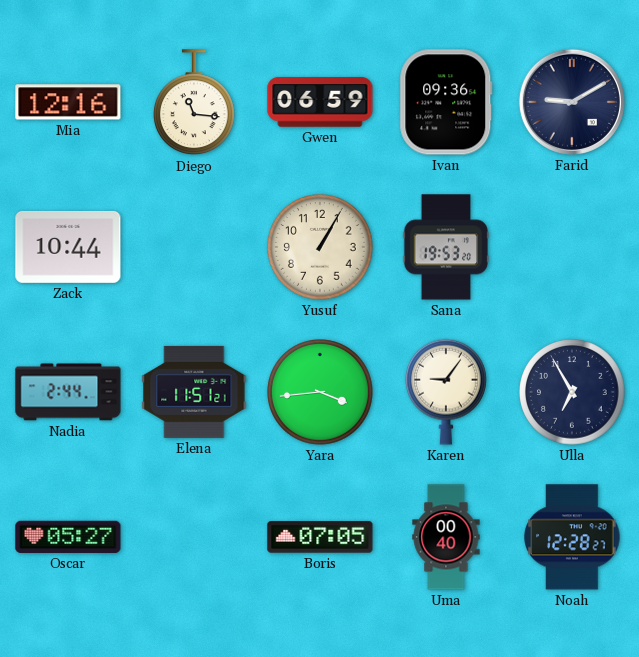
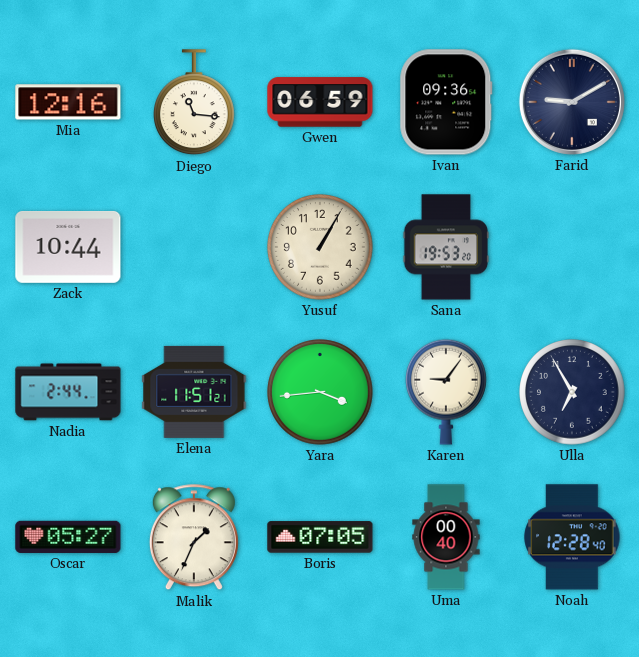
Malik: none -> 1:34
Noah: 12:28:27 -> 12:28:40
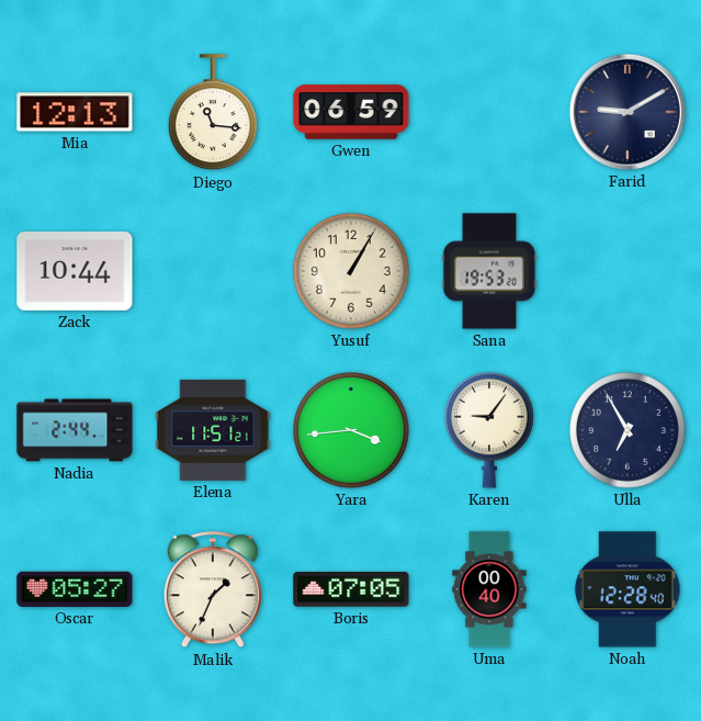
Mia: 12:16 -> 12:13
Ivan: 09:36 -> none
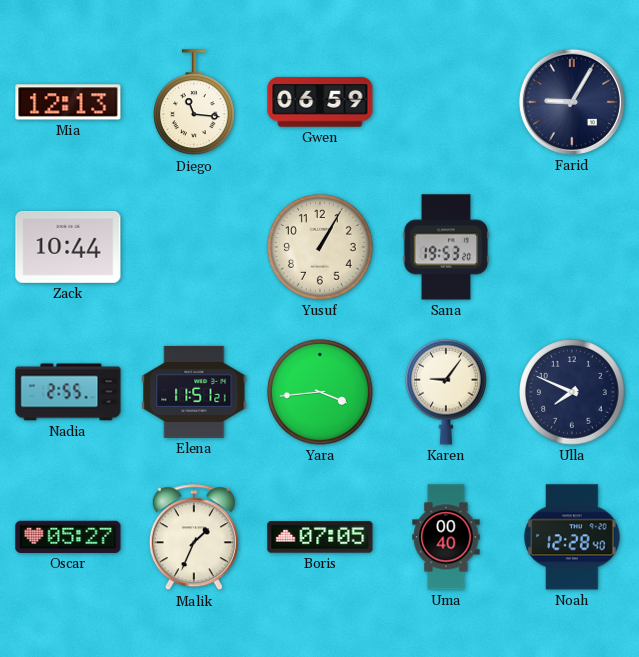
Farid: 9:10 -> 9:05
Nadia: 2:44 -> 2:55
Ulla: 6:55 -> 7:49
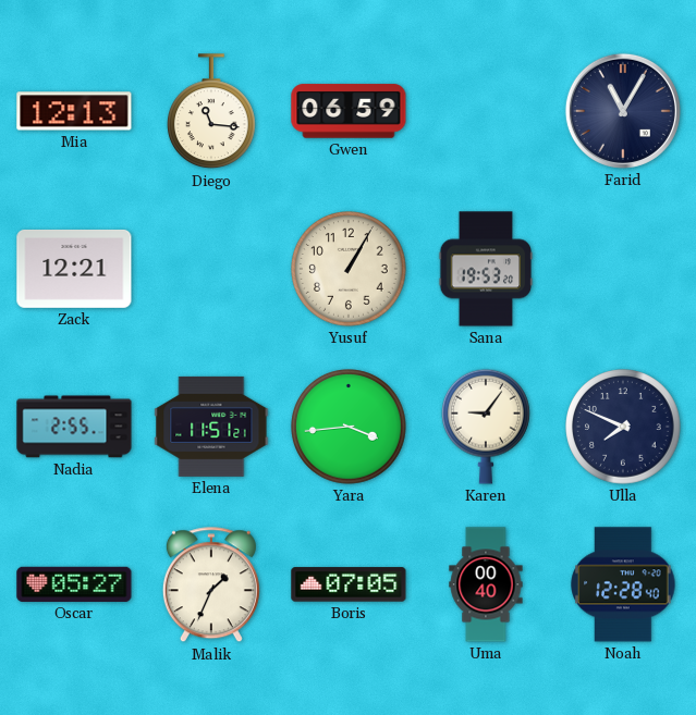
Farid: 9:05 -> 11:05
Zack: 10:44 -> 12:21
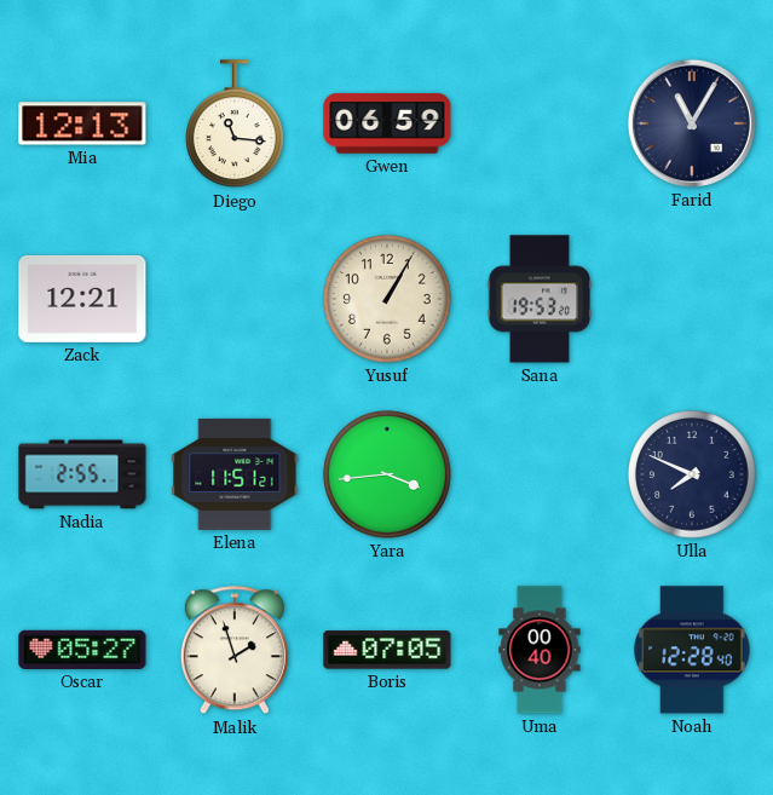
Karen: 9:06 -> none
Malik: 1:34 -> 1:57
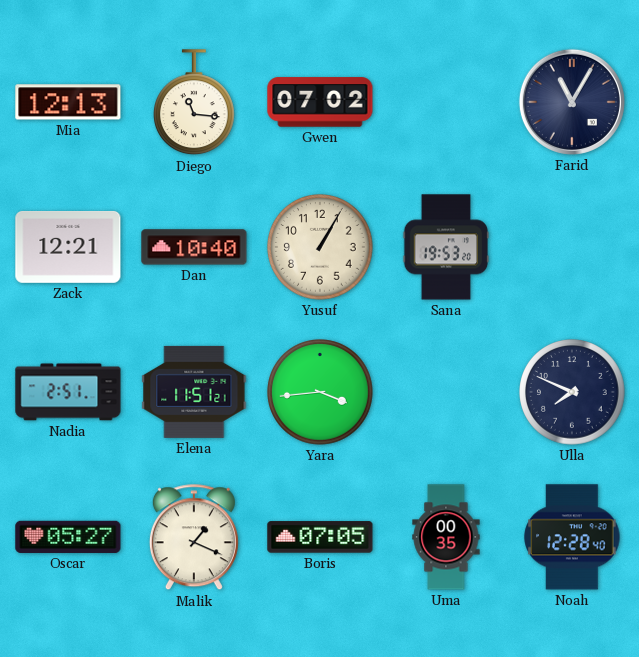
Gwen: 06:59 -> 07:02
Dan: none -> 10:40
Nadia: 2:55 -> 2:51
Malik: 1:57 -> 1:19
Uma: 00:40 -> 00:35
